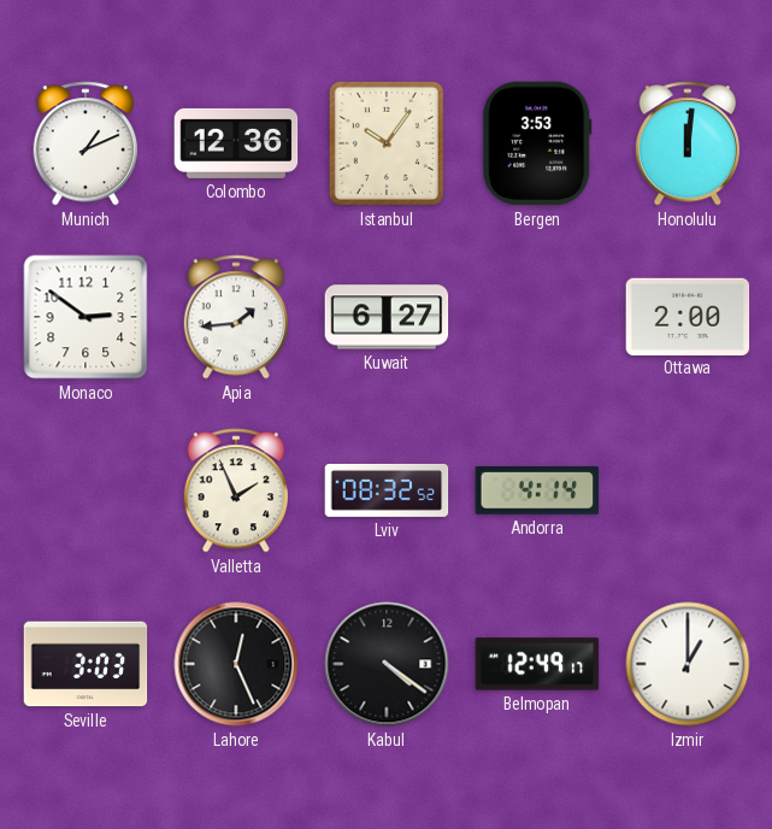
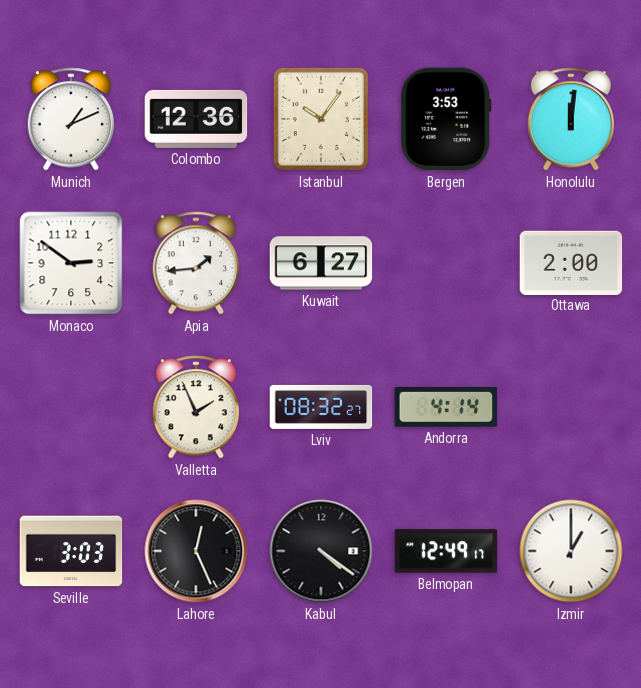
Lviv: 08:32:52 -> 08:32:27
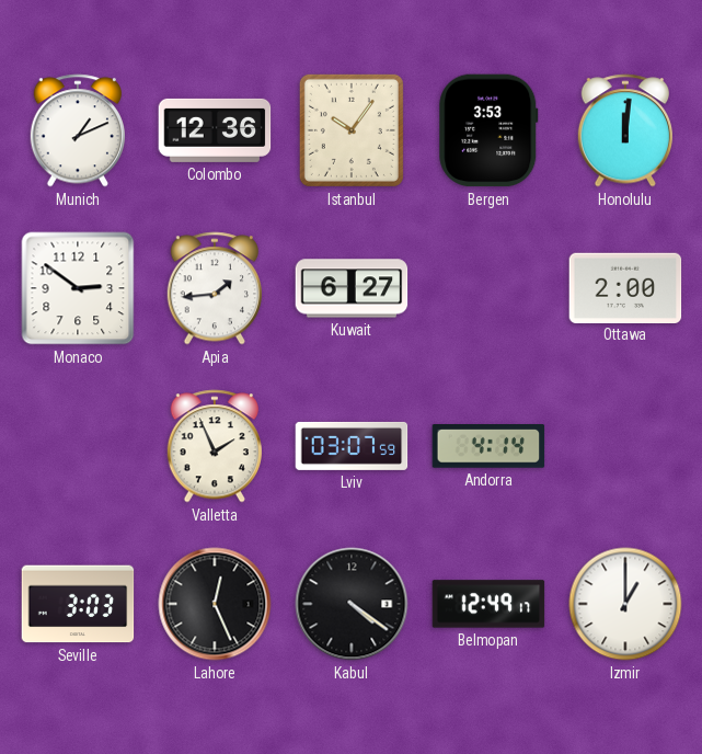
Lviv: 08:32 -> 03:07
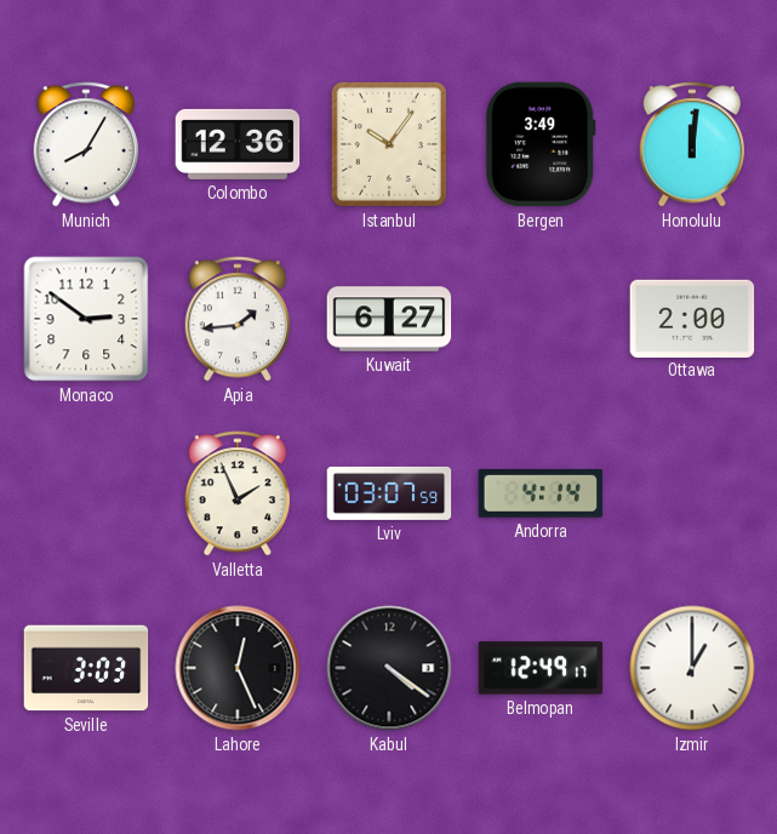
Munich: 1:11 -> 8:05
Bergen: 3:53 -> 3:49
